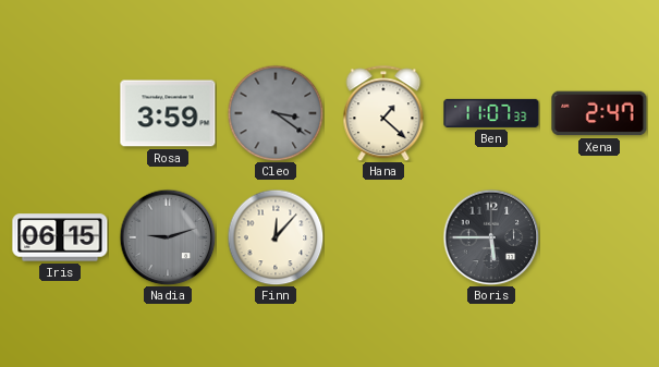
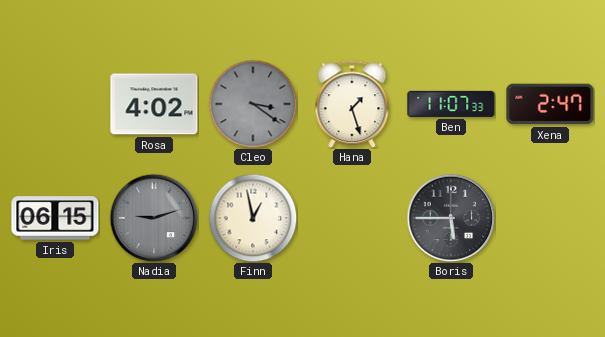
Rosa: 3:59 -> 4:02
Hana: 1:22 -> 1:27
Finn: 12:07 -> 12:58
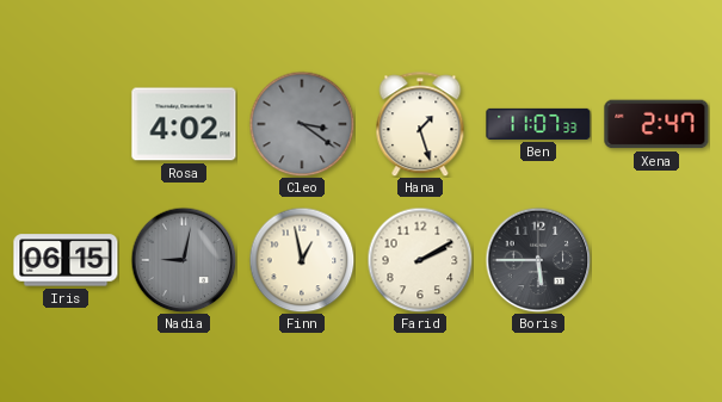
Nadia: 9:12 -> 9:02
Farid: none -> 2:10
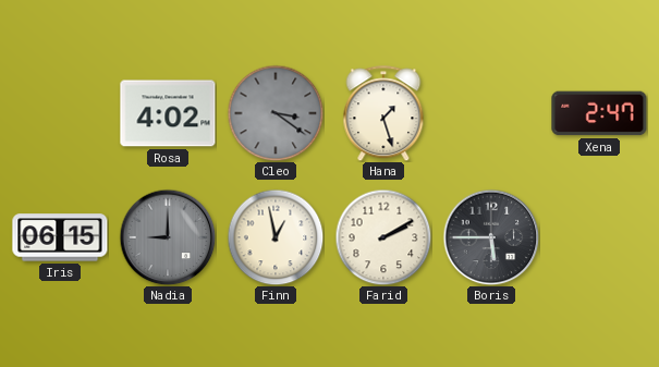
Ben: 11:07 -> none
Nadia: 9:02 -> 9:00
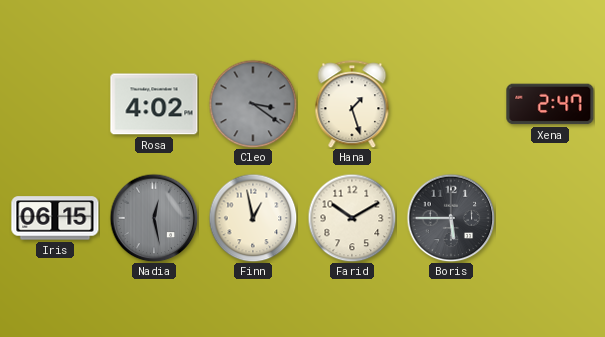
Nadia: 9:00 -> 12:28
Farid: 2:10 -> 10:10
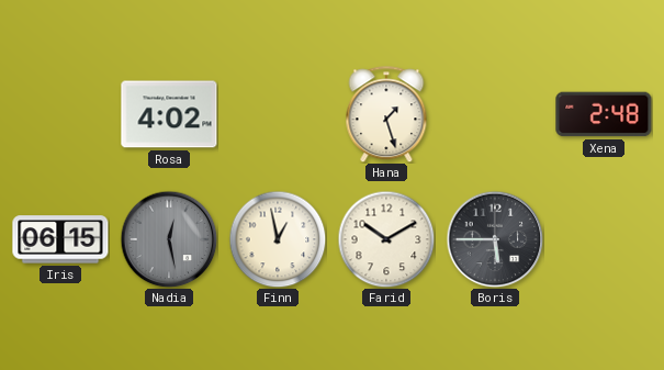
Cleo: 3:21 -> none
Xena: 2:47 -> 2:48
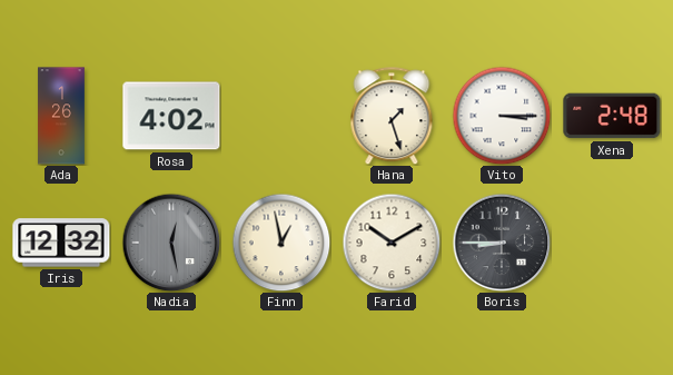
Ada: none -> 1:26
Vito: none -> 3:15
Iris: 06:15 -> 12:32
Boris: 5:45 -> 8:45
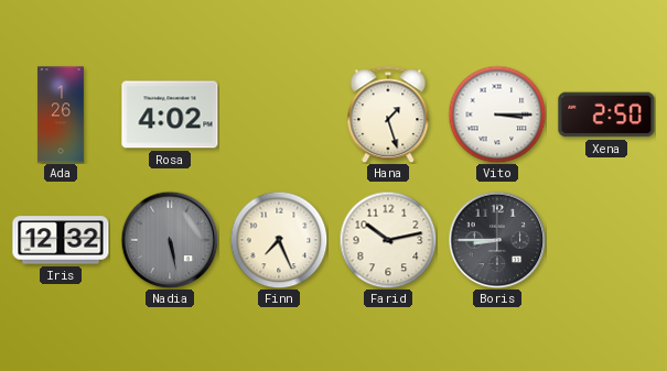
Xena: 2:48 -> 2:50
Nadia: 12:28 -> 5:28
Finn: 12:58 -> 7:26
Farid: 10:10 -> 10:13
